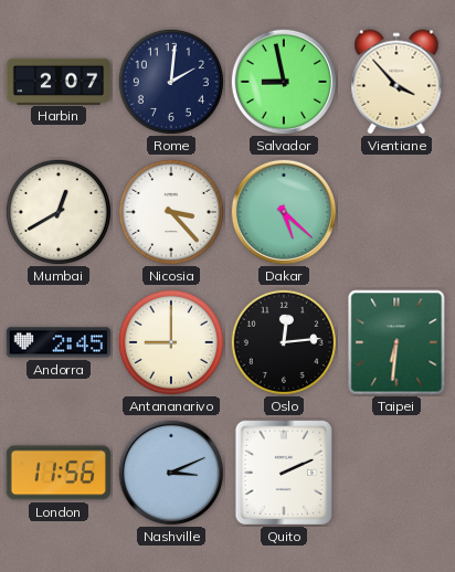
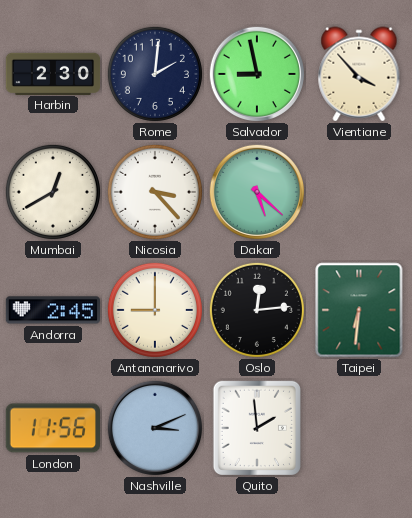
Harbin: 2:07 -> 2:30
Quito: 2:11 -> 1:59
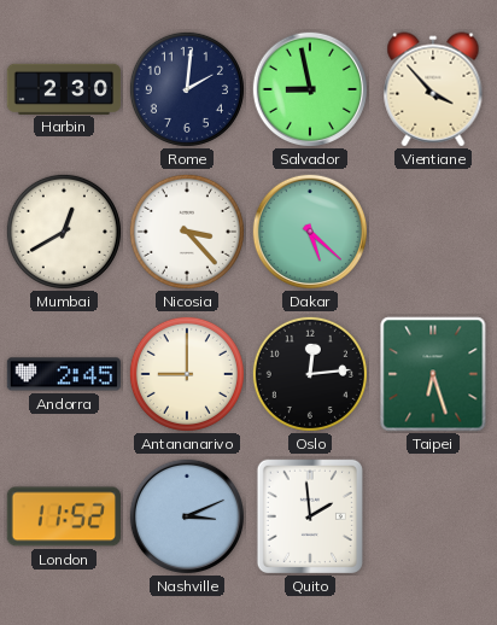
Taipei: 6:31 -> 6:27
London: 11:56 -> 11:52
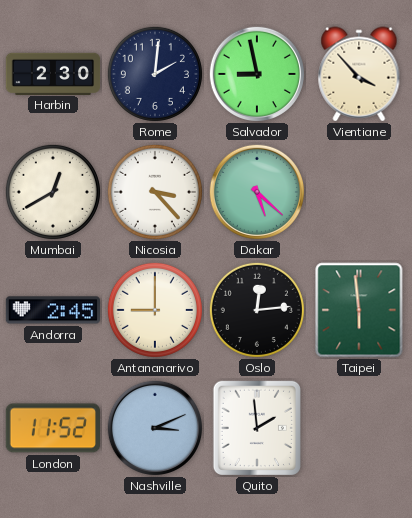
Taipei: 6:27 -> 5:59
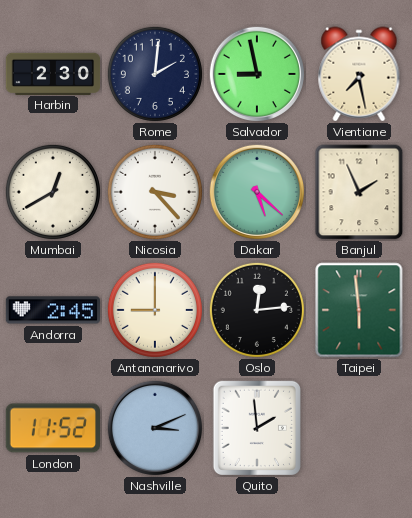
Vientiane: 3:53 -> 7:28
Banjul: none -> 1:56
